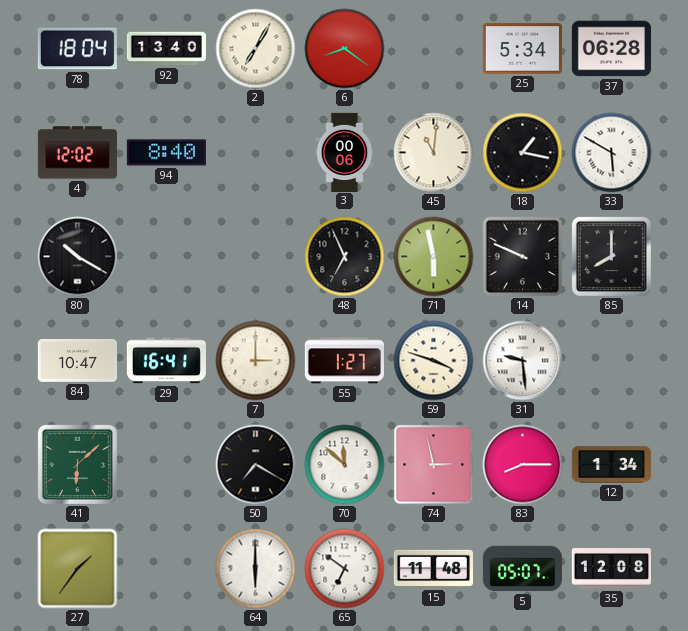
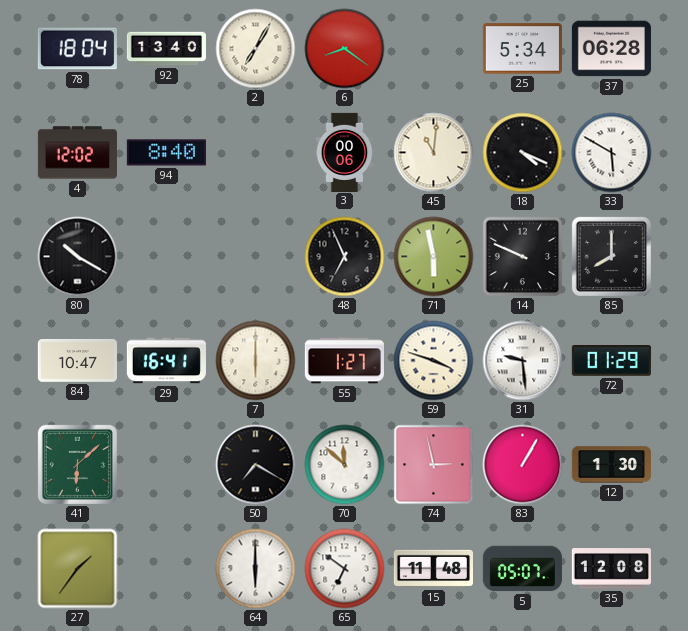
18: 1:17 -> 4:19
7: 3:00 -> 6:00
72: none -> 01:29
83: 8:15 -> 1:05
12: 1:34 -> 1:30
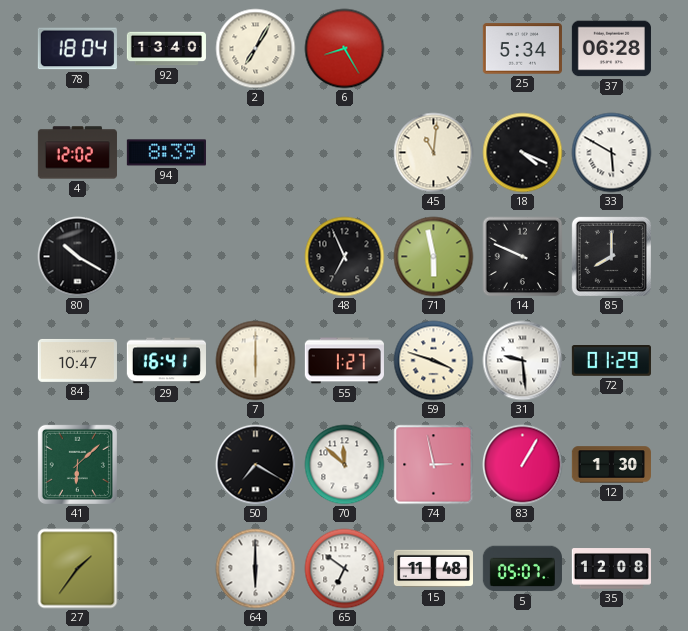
6: 8:21 -> 8:25
94: 8:40 -> 8:39
3: 00:06 -> none
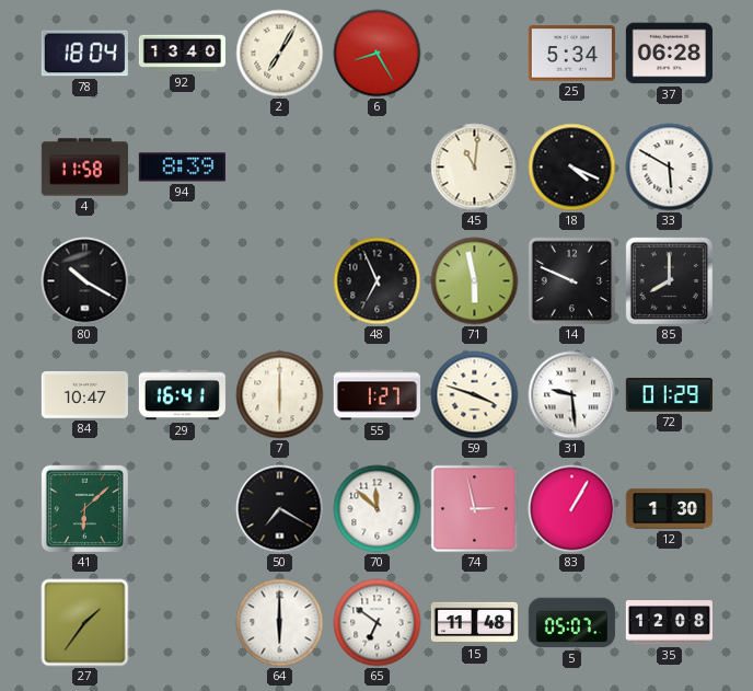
4: 12:02 -> 11:58
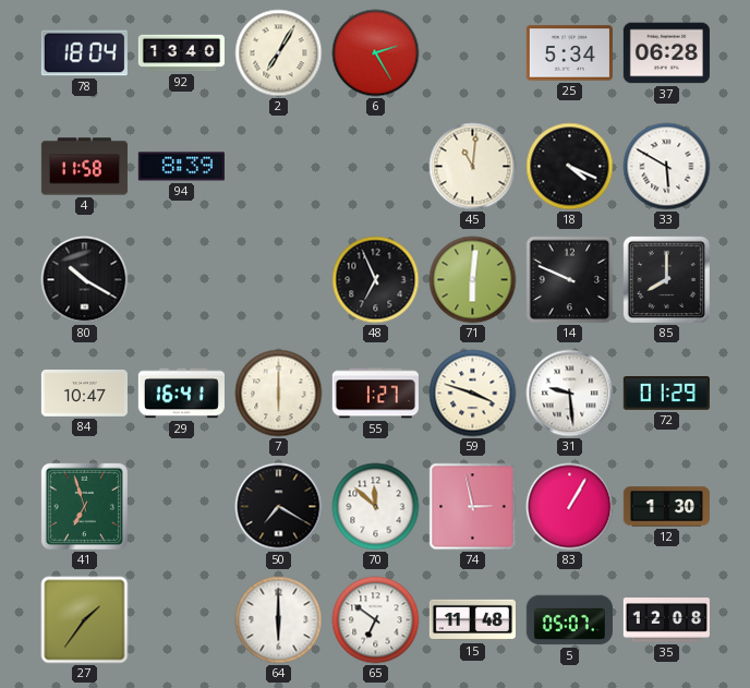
6: 8:25 -> 2:25
71: 5:58 -> 6:01
41: 6:08 -> 6:57
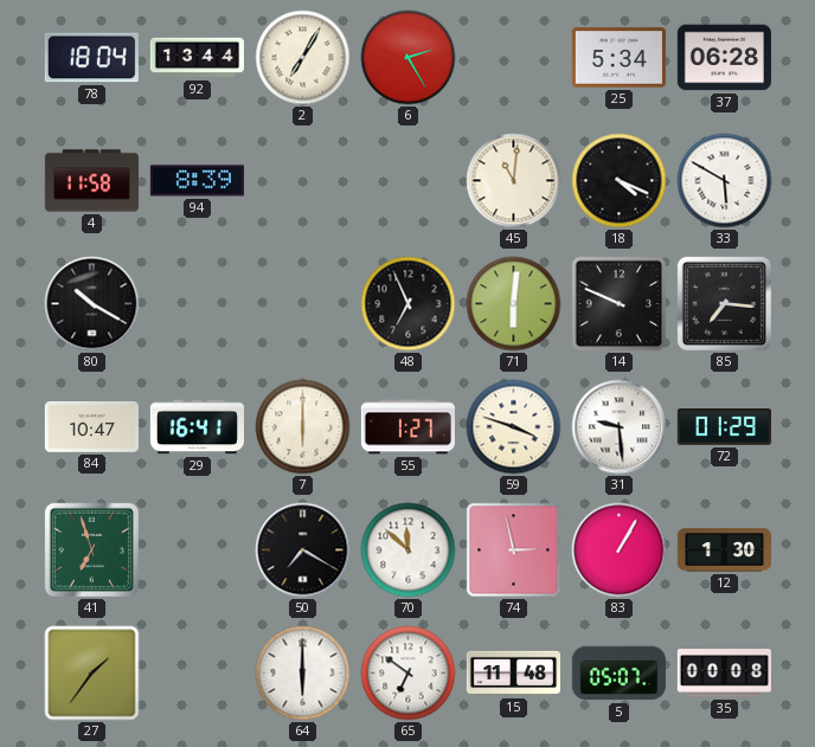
92: 13:40 -> 13:44
85: 8:00 -> 7:16
35: 12:08 -> 00:08
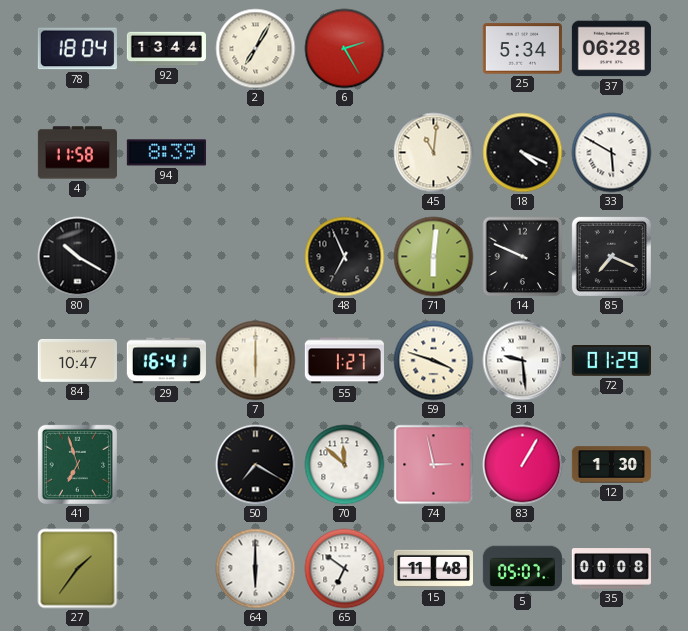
85: 7:16 -> 7:19
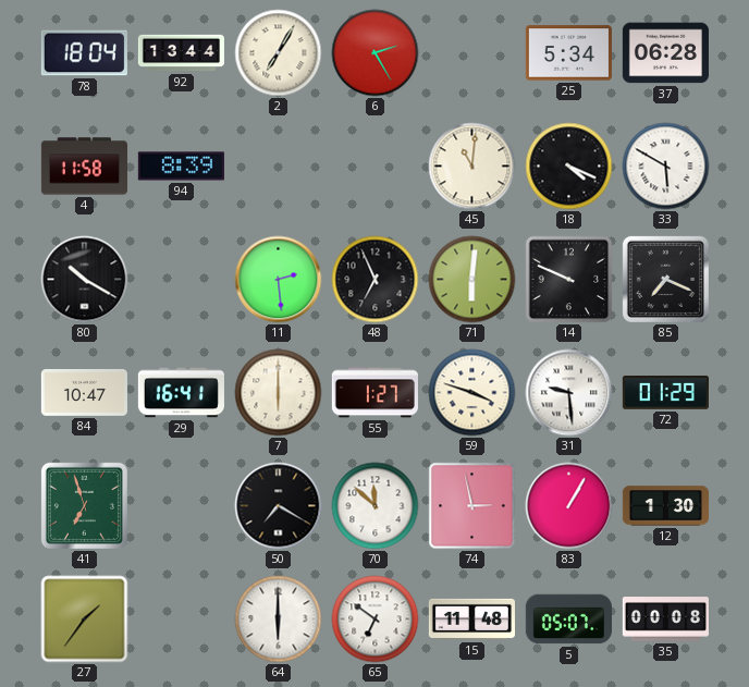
11: none -> 2:29
